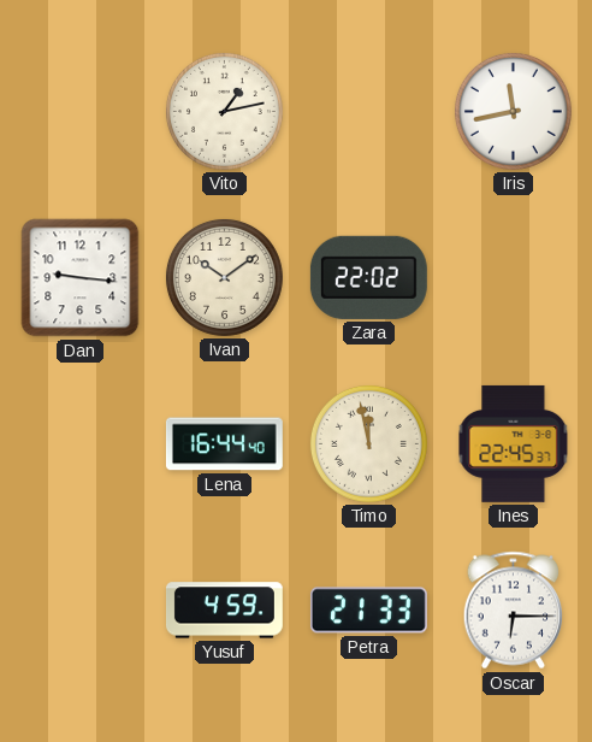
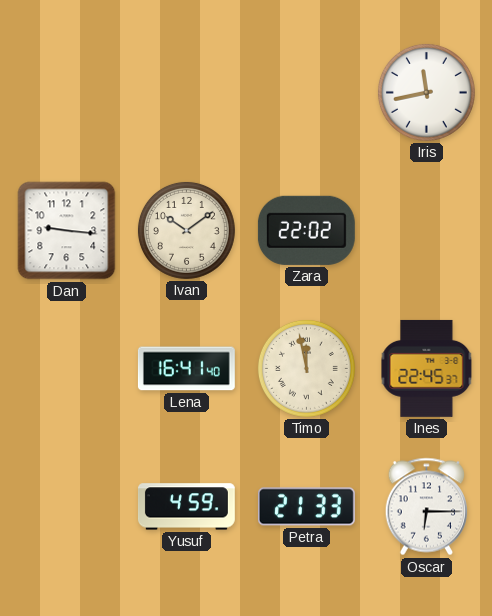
Vito: 1:13 -> none
Lena: 16:44 -> 16:41
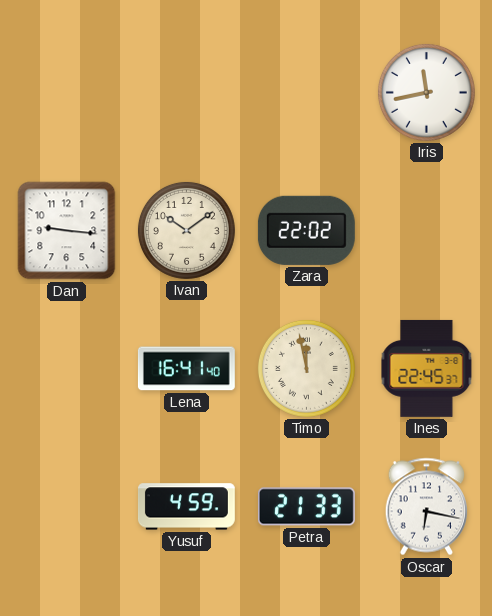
Oscar: 6:15 -> 6:17
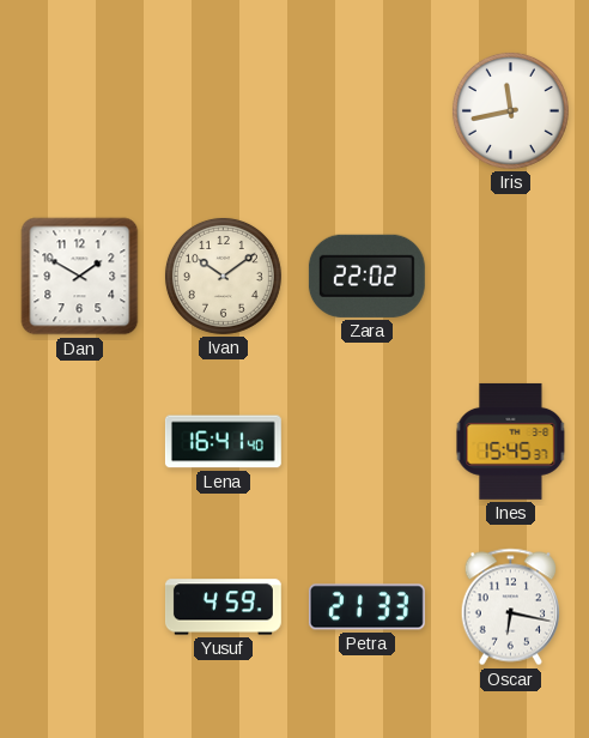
Dan: 9:16 -> 1:50
Timo: 11:58 -> none
Ines: 22:45 -> 15:45
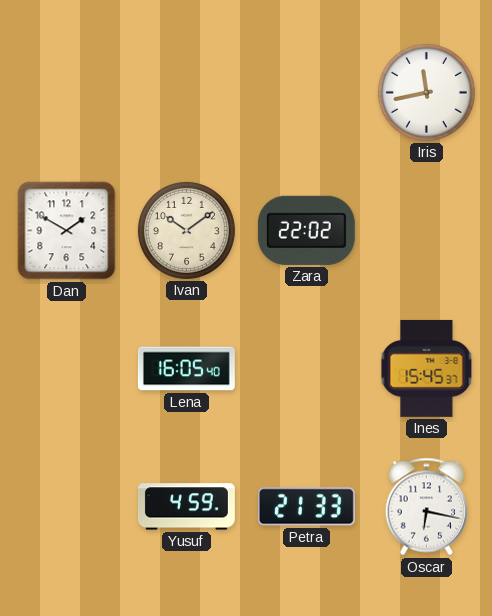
Lena: 16:41 -> 16:05
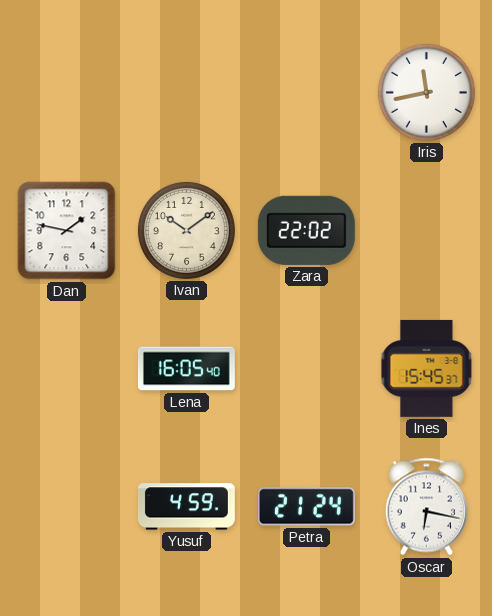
Dan: 1:50 -> 1:47
Petra: 21:33 -> 21:24
